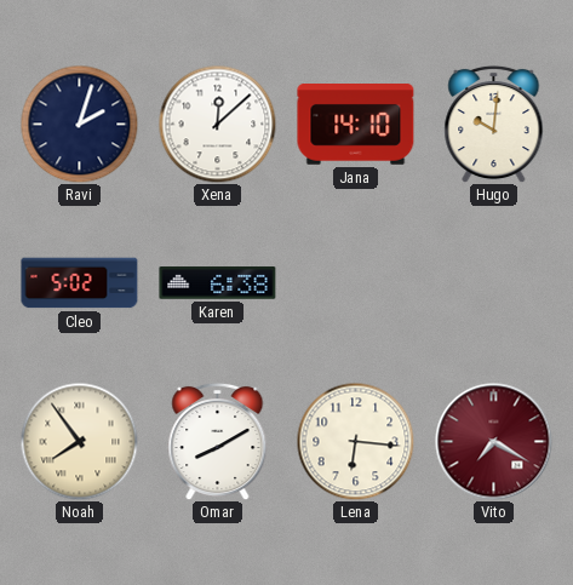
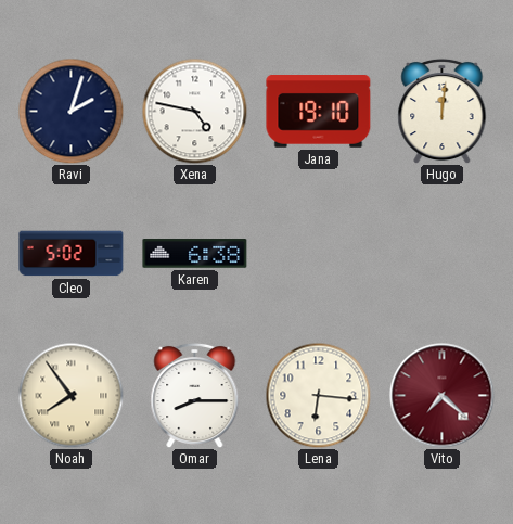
Xena: 12:08 -> 4:47
Jana: 14:10 -> 19:10
Hugo: 10:01 -> 12:01
Omar: 8:10 -> 8:15
Vito: 7:20 -> 7:22
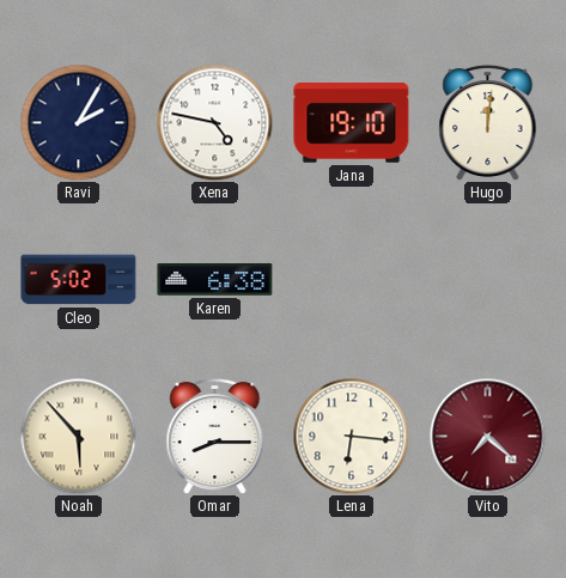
Ravi: 2:03 -> 2:05
Noah: 7:54 -> 5:53
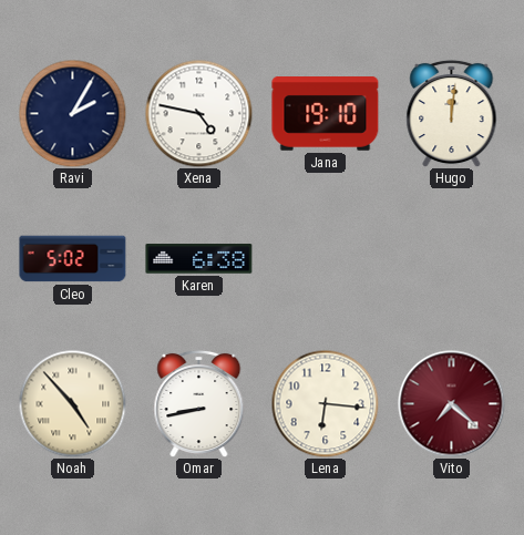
Noah: 5:53 -> 4:53
Omar: 8:15 -> 8:43
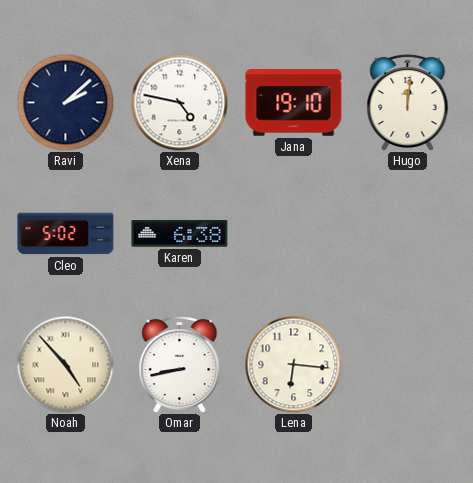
Ravi: 2:05 -> 2:08
Vito: 7:22 -> none
